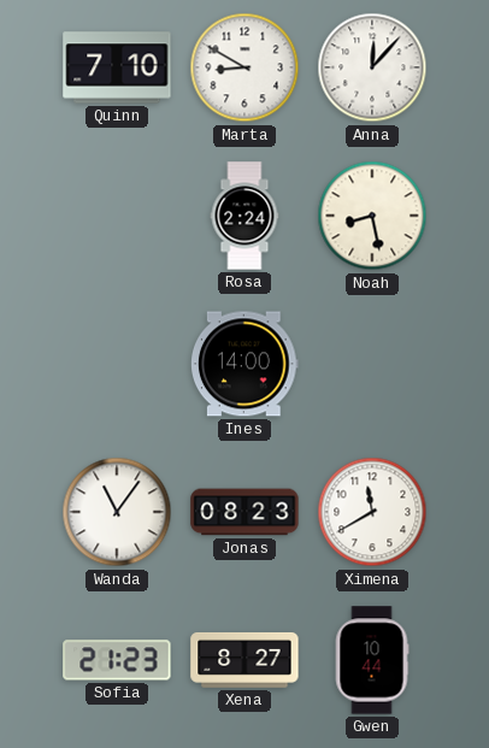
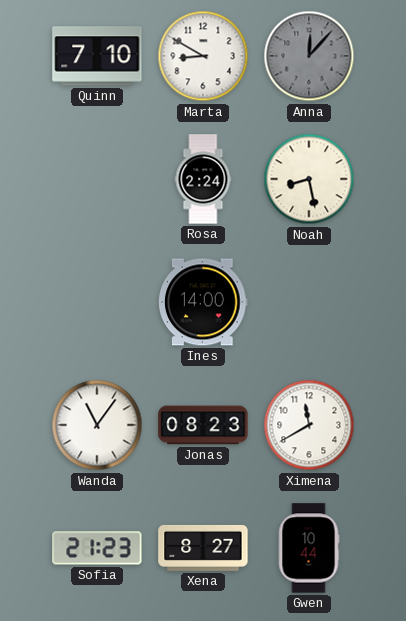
Anna dial: white -> grey
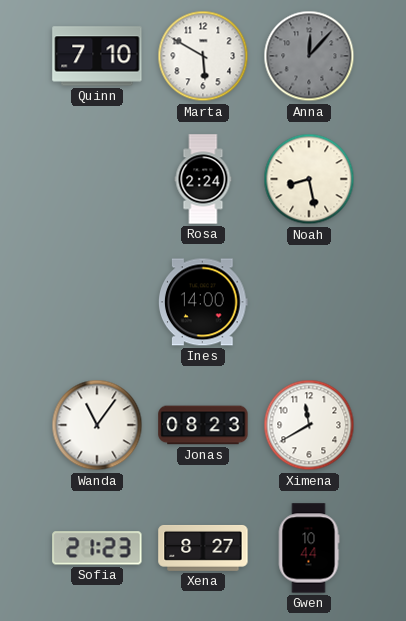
Marta: 8:50 -> 5:50
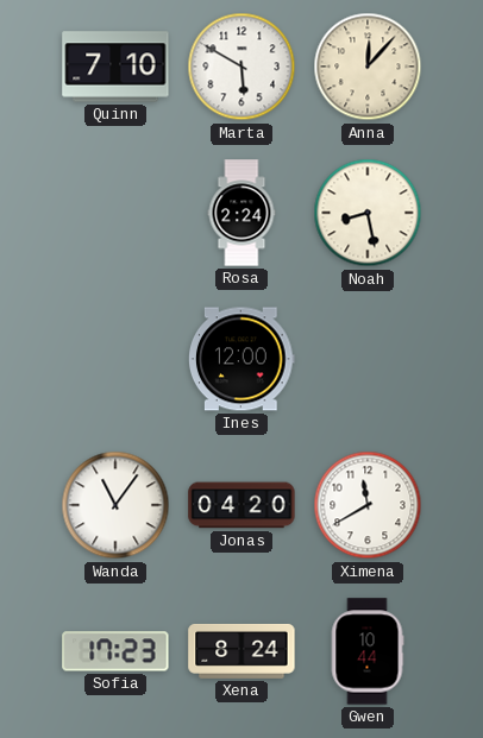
Anna dial: grey -> cream
Ines: 14:00 -> 12:00
Jonas: 08:23 -> 04:20
Sofia: 21:23 -> 17:23
Xena: 8:27 -> 8:24
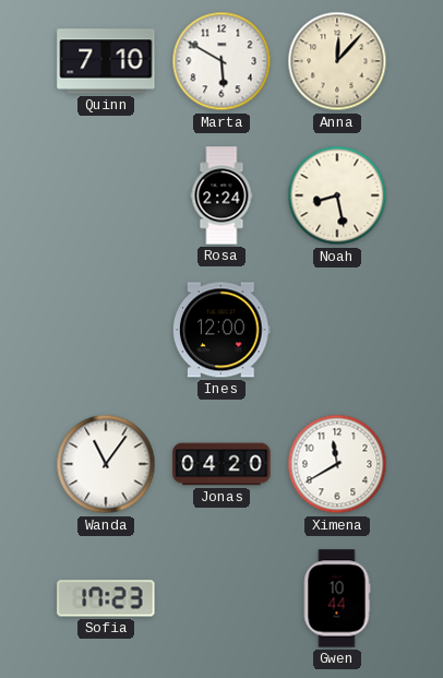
Xena: 8:24 -> none
